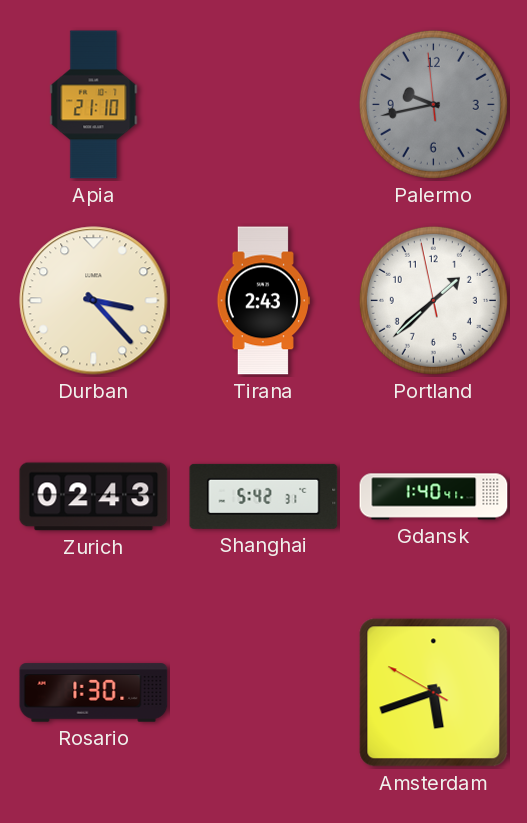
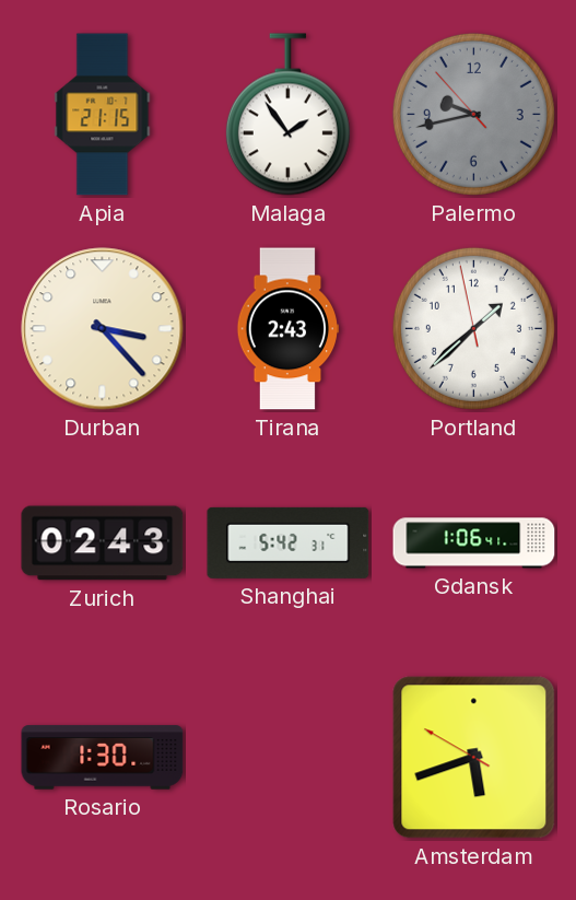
Apia: 21:10 -> 21:15
Malaga: none -> 1:54
Palermo: 9:42:59 -> 9:42:53
Gdansk: 1:40 -> 1:06
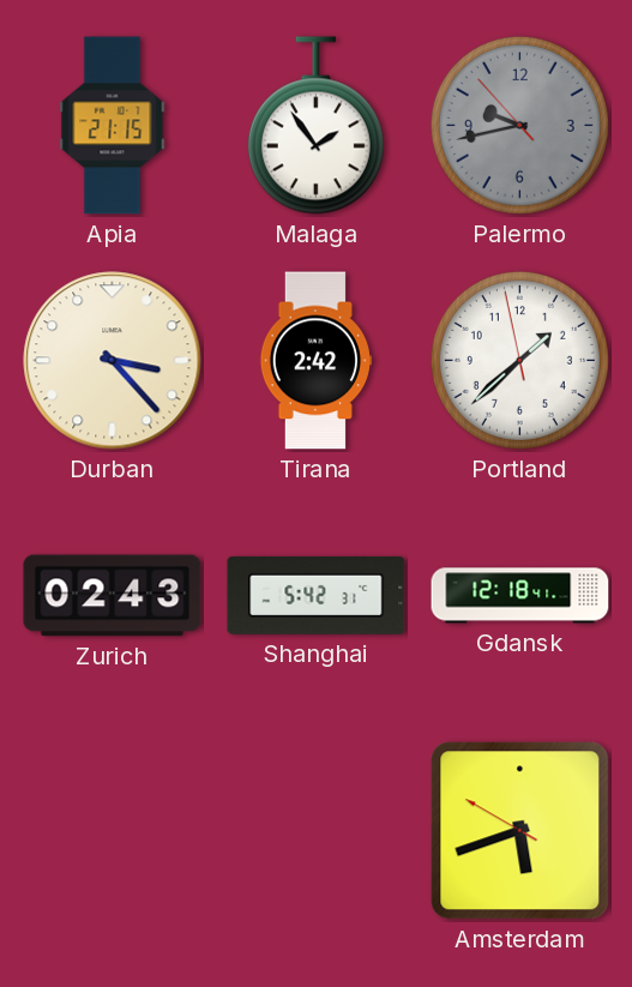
Tirana: 2:43 -> 2:42
Gdansk: 1:06 -> 12:18
Rosario: 1:30 -> none
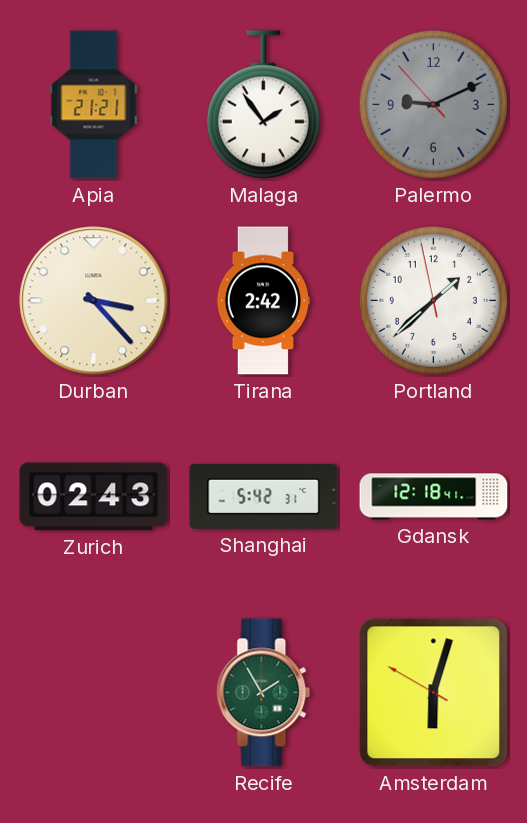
Apia: 21:15 -> 21:21
Palermo: 9:42 -> 9:10
Recife: none -> 1:55
Amsterdam: 5:41 -> 6:02
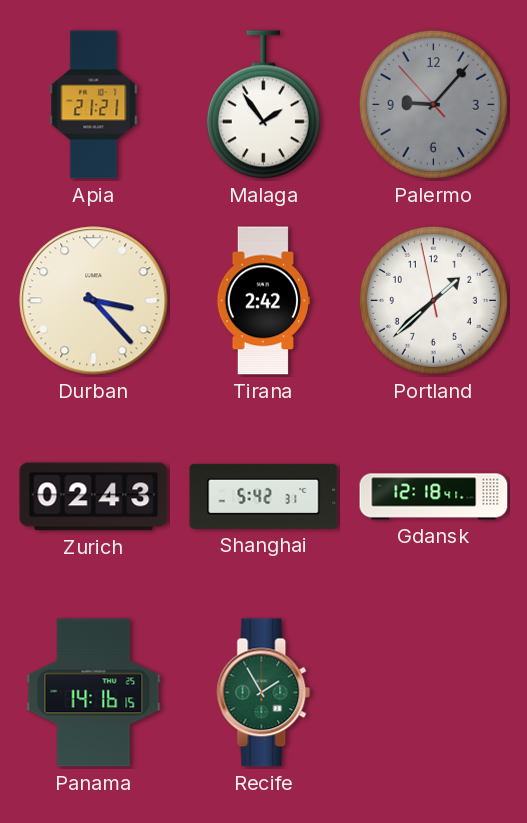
Palermo: 9:10 -> 9:06
Panama: none -> 14:16
Amsterdam: 6:02 -> none
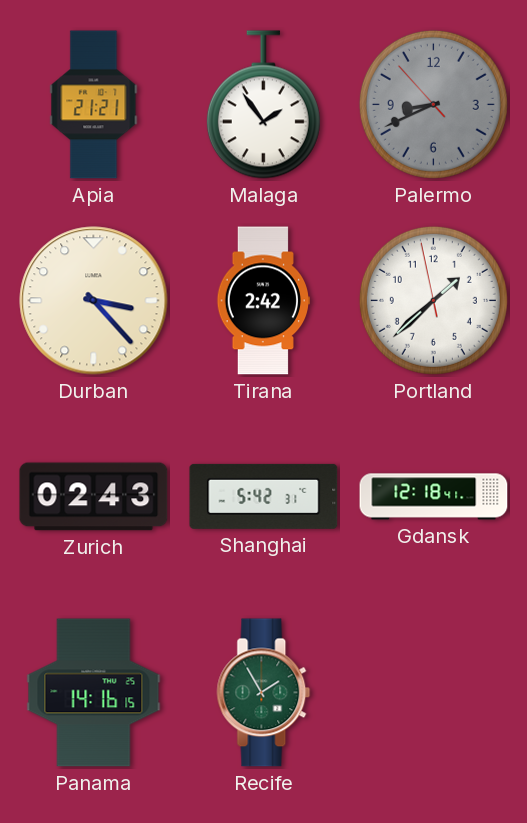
Palermo: 9:06 -> 8:40
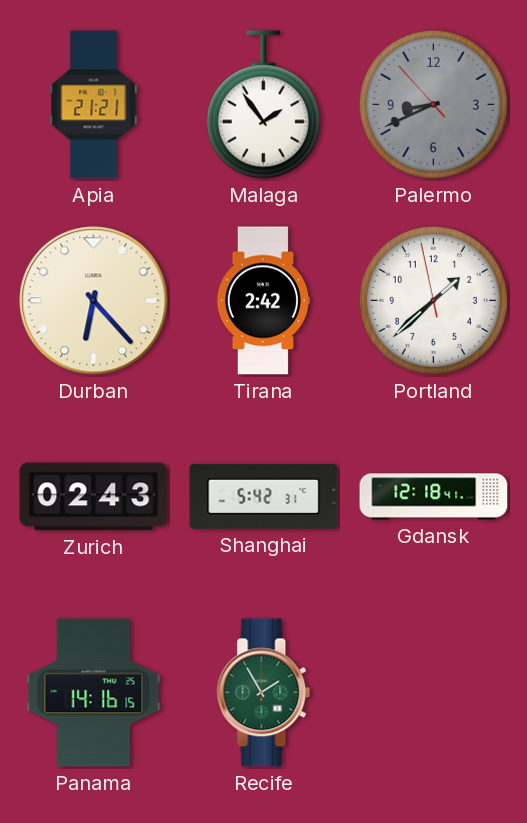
Durban: 3:23 -> 6:23
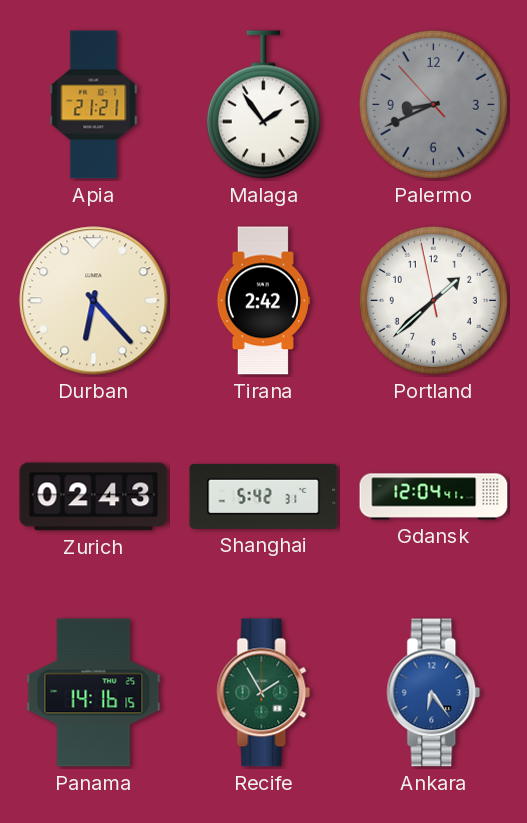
Gdansk: 12:18 -> 12:04
Ankara: none -> 6:24
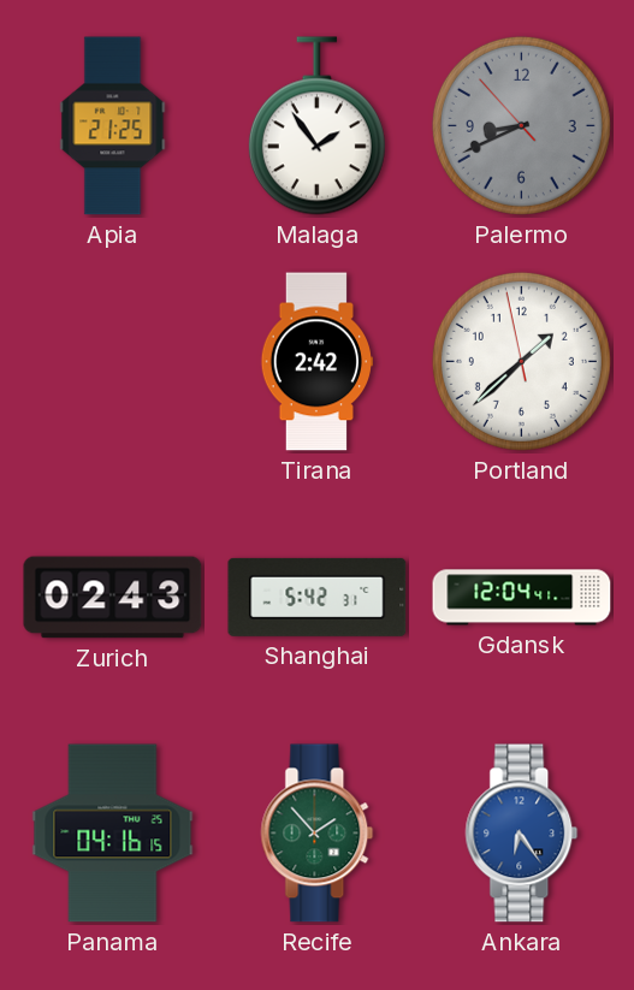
Apia: 21:21 -> 21:25
Durban: 6:23 -> none
Panama: 14:16 -> 04:16
Recife: 1:55 -> 1:53
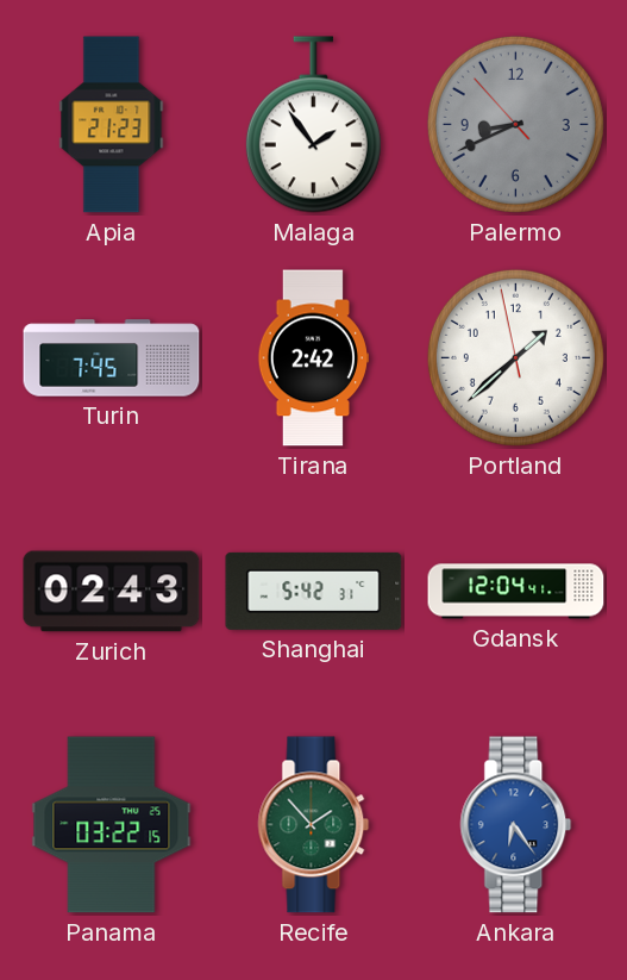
Apia: 21:25 -> 21:23
Turin: none -> 7:45
Panama: 04:16 -> 03:22
